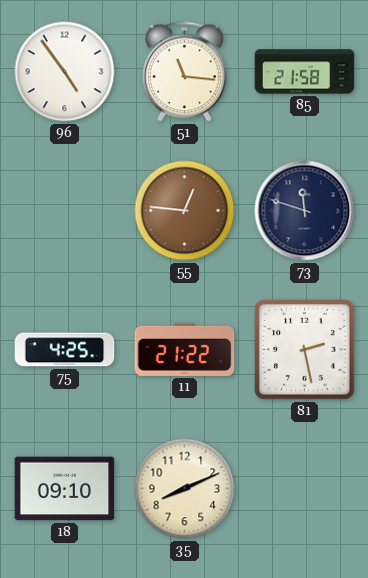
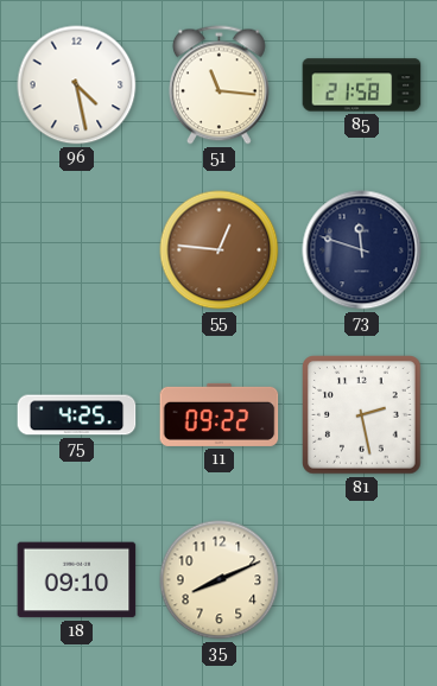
96: 4:54 -> 4:28
11: 21:22 -> 09:22
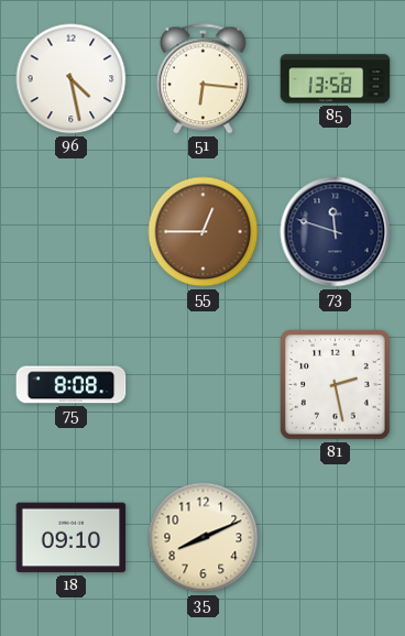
51: 11:16 -> 6:16
85: 21:58 -> 13:58
55: 12:46 -> 12:45
75: 4:25 -> 8:08
11: 09:22 -> none
